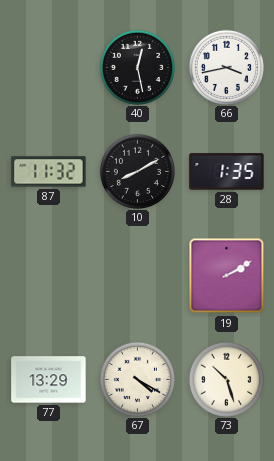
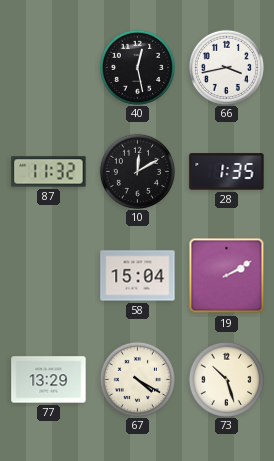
10: 8:10 -> 12:10
58: none -> 15:04
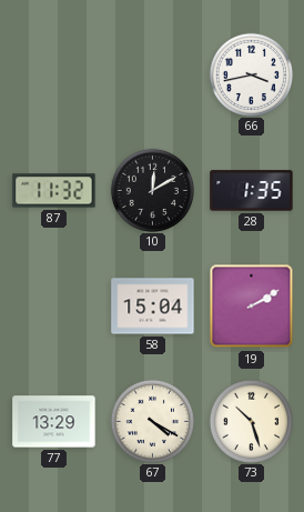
40: 12:28 -> none
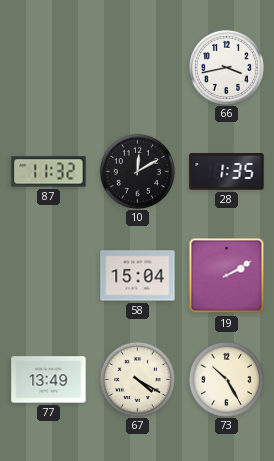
77: 13:29 -> 13:49
73: 10:27 -> 10:25
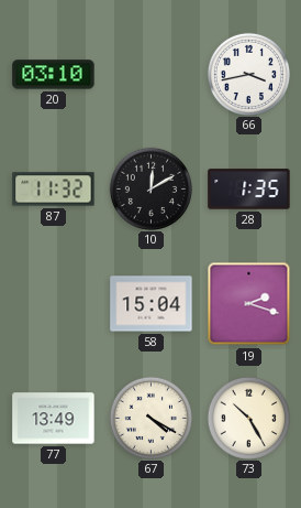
20: none -> 03:10
19: 2:10 -> 2:18
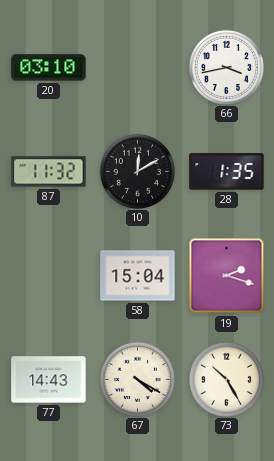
77: 13:49 -> 14:43
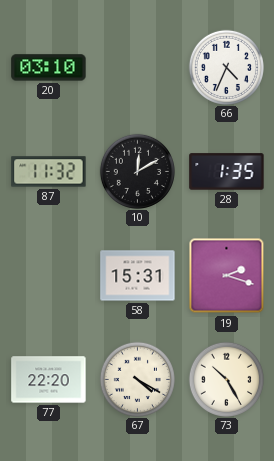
66: 3:43 -> 4:34
58: 15:04 -> 15:31
77: 14:43 -> 22:20
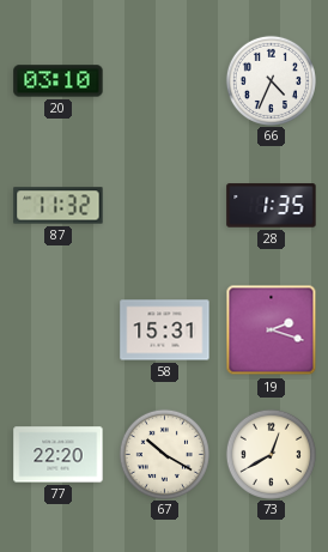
10: 12:10 -> none
67: 4:20 -> 10:20
73: 10:25 -> 12:40
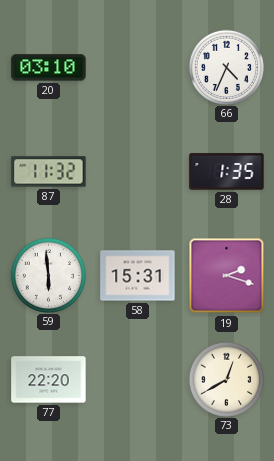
59: none -> 5:59
67: 10:20 -> none
